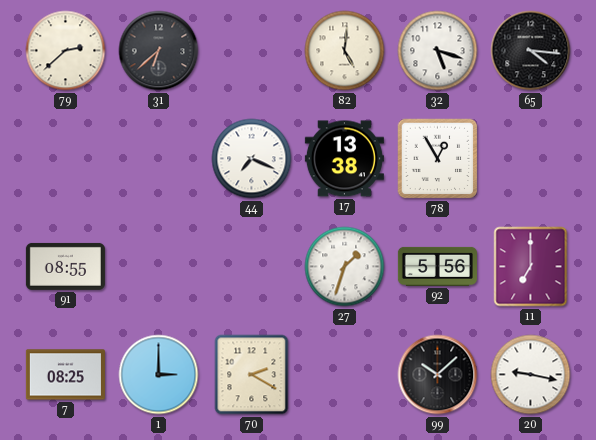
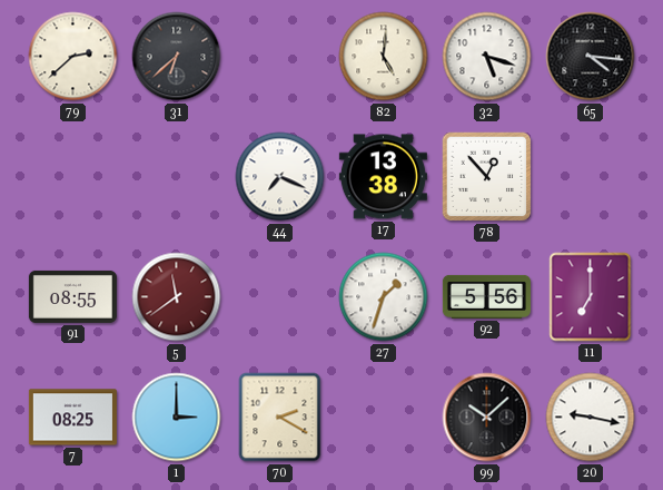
78: 12:55 -> 12:53
5: none -> 11:39
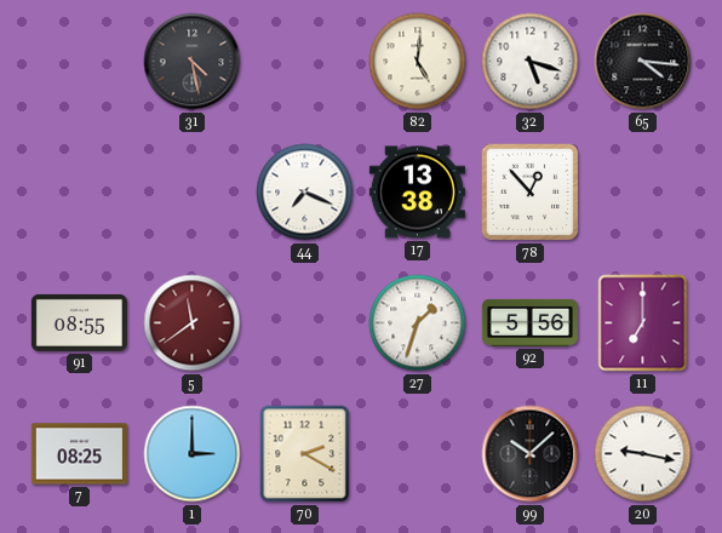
79: 2:38 -> none
31: 6:38 -> 4:28
